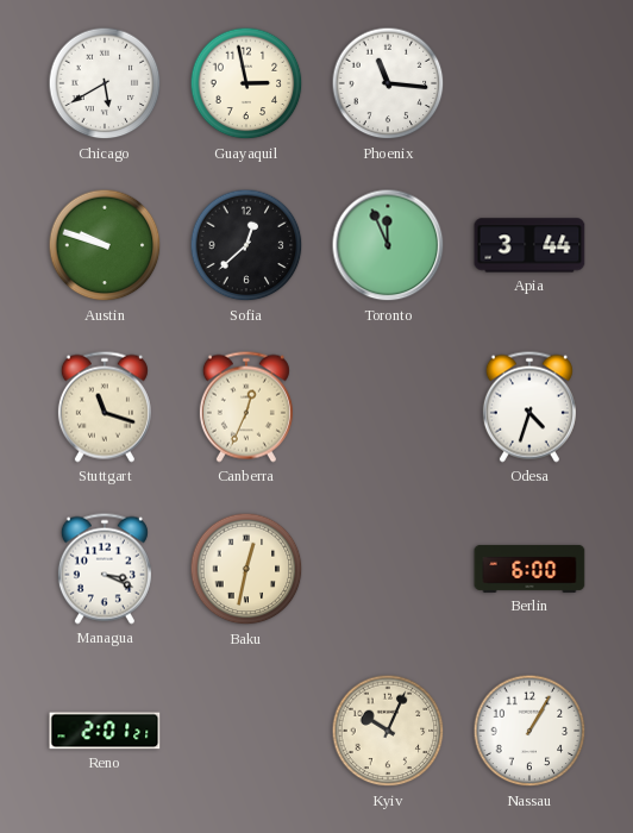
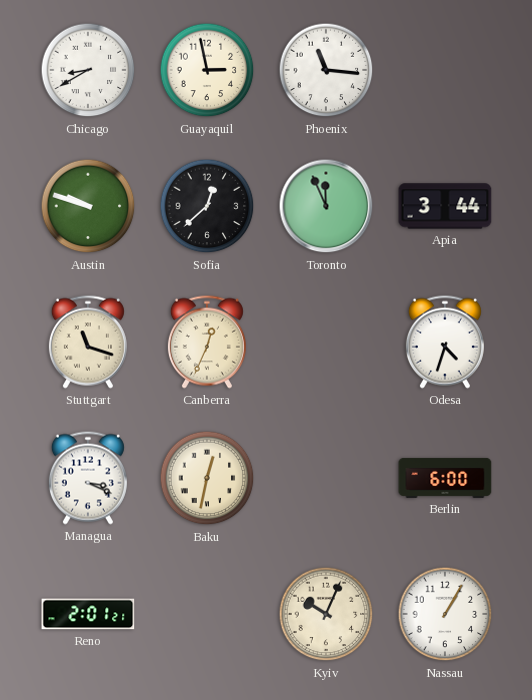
Chicago: 5:40 -> 8:40
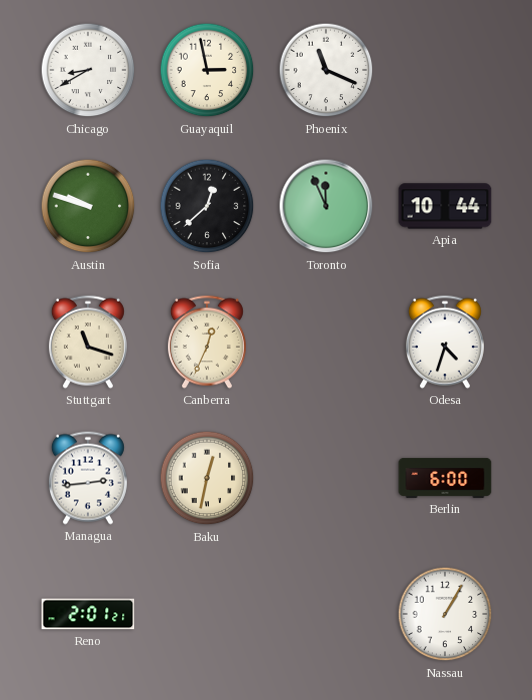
Phoenix: 11:16 -> 11:19
Apia: 3:44 -> 10:44
Managua: 3:19 -> 2:44
Kyiv: 10:04 -> none
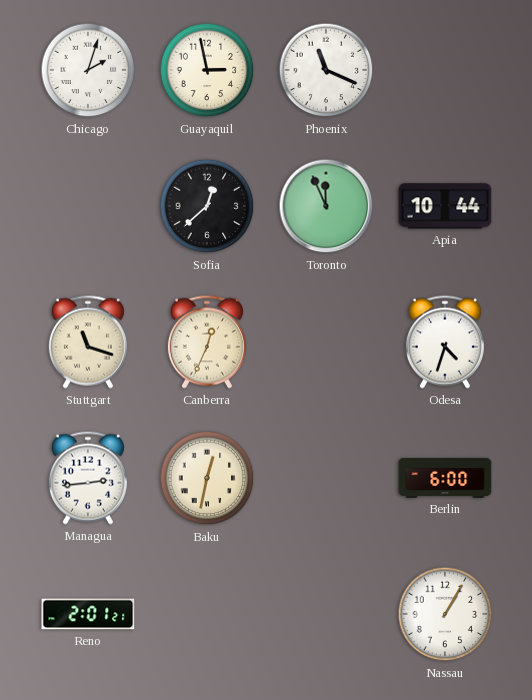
Chicago: 8:40 -> 2:03
Austin: 9:48 -> none
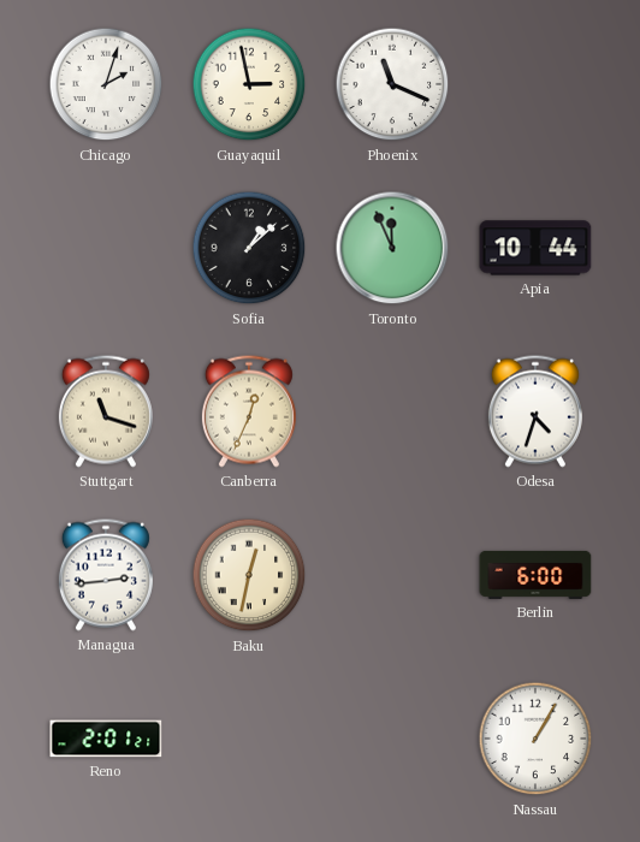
Sofia: 12:38 -> 1:08
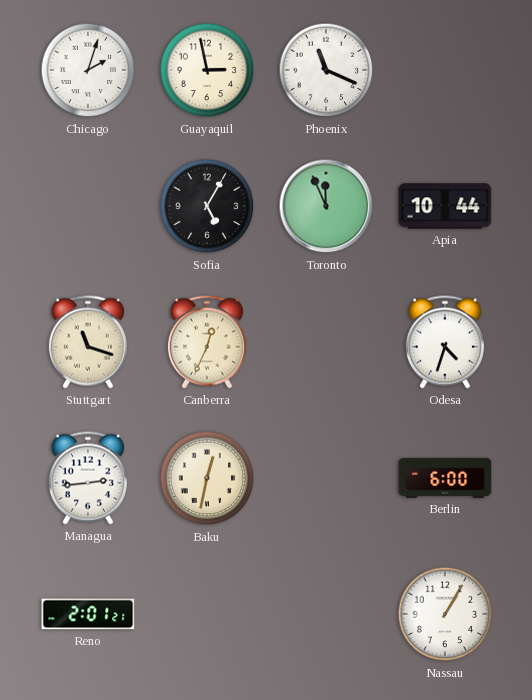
Sofia: 1:08 -> 5:05
